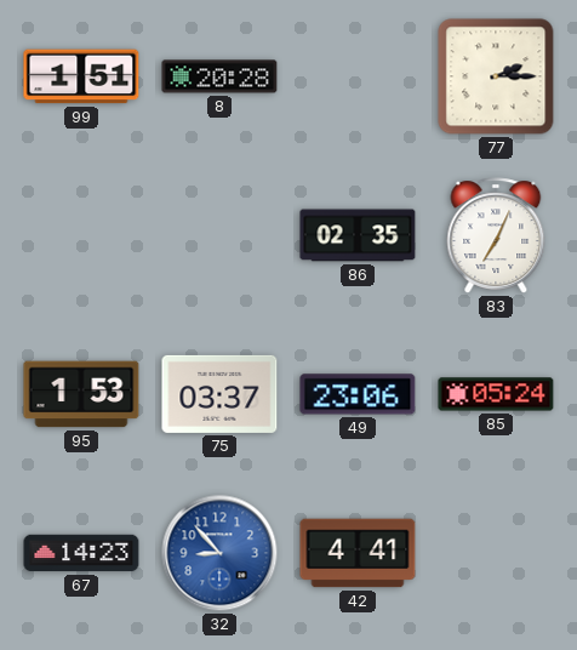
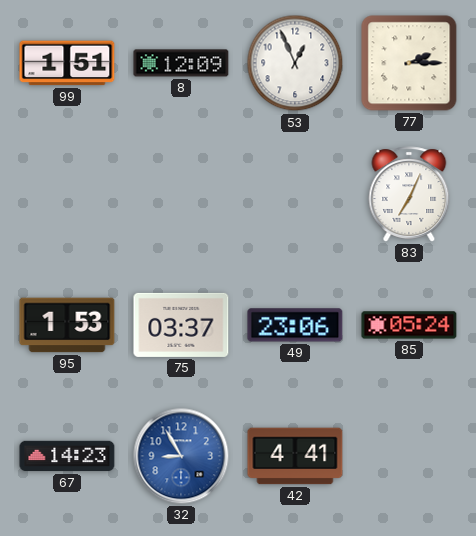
8: 20:28 -> 12:09
53: none -> 12:56
86: 02:35 -> none
32: 8:53 -> 8:55
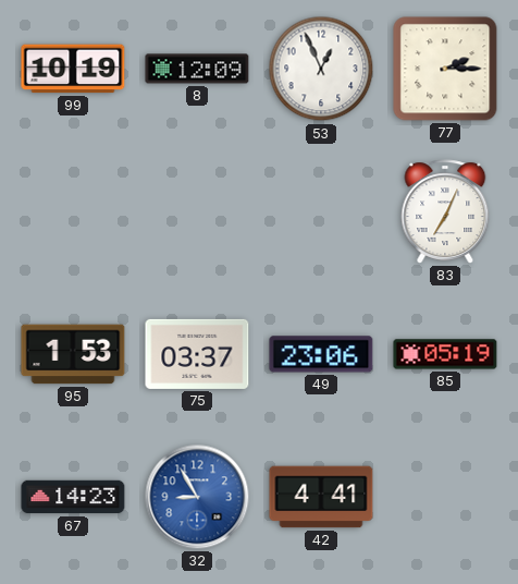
99: 1:51 -> 10:19
85: 05:24 -> 05:19
